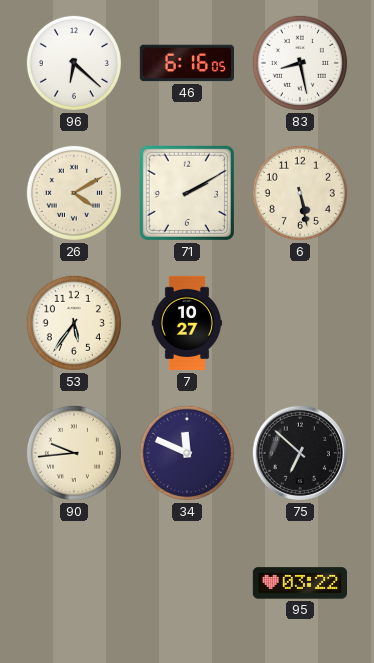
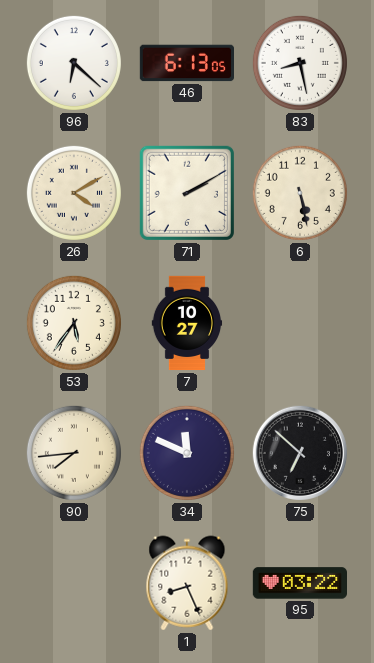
46: 6:16 -> 6:13
90: 9:44 -> 7:44
1: none -> 8:26
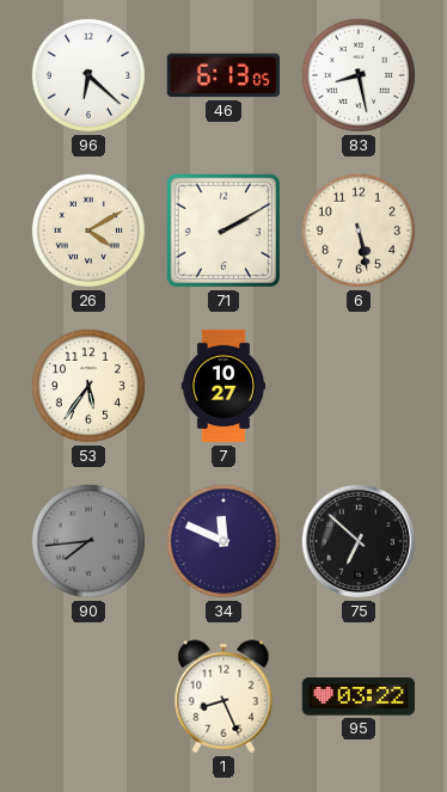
90 dial: cream -> grey
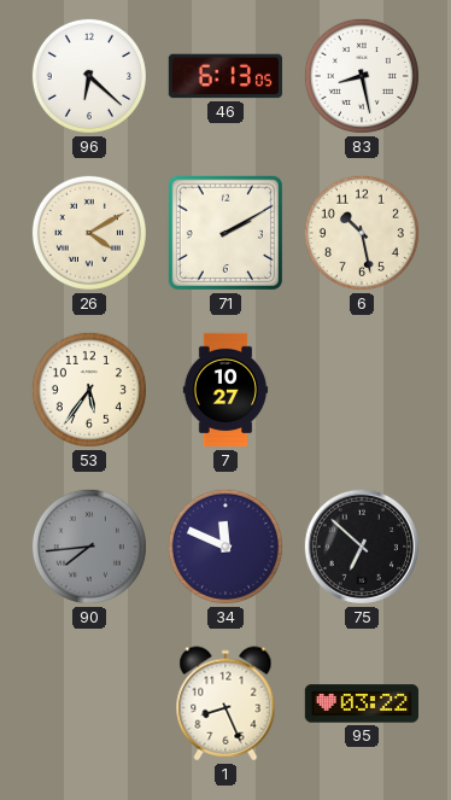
6: 5:28 -> 10:28
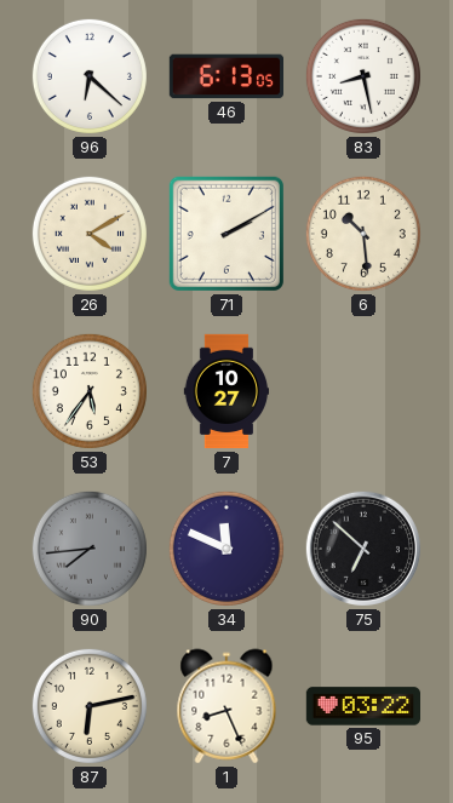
6: 10:28 -> 10:29
87: none -> 6:13
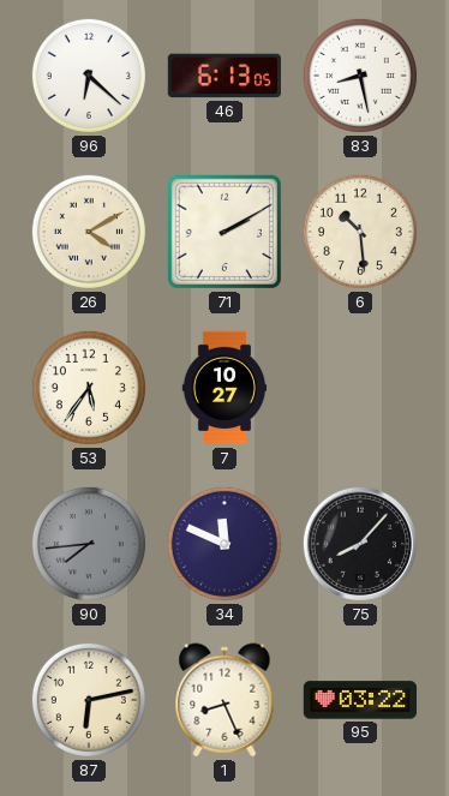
75: 6:52 -> 8:07
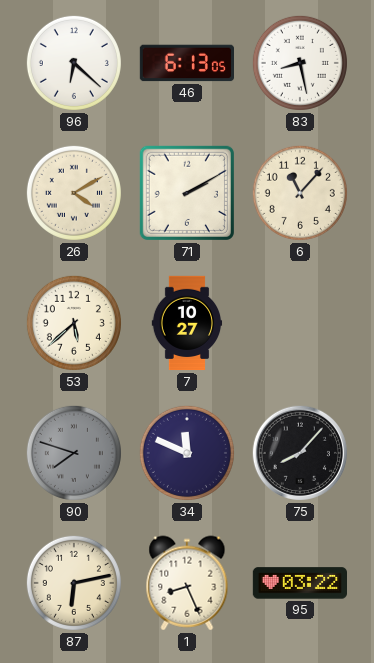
6: 10:29 -> 11:07
53: 5:36 -> 5:38
90: 7:44 -> 7:48
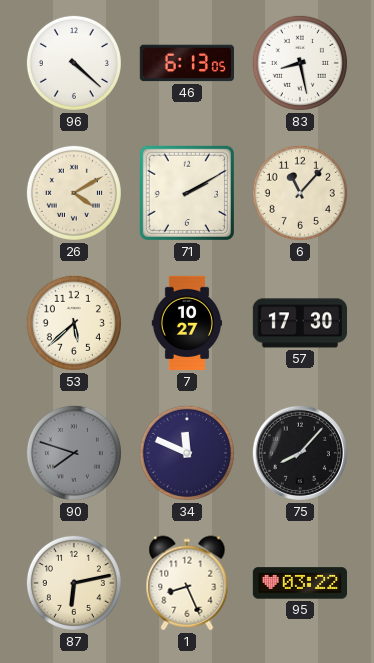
96: 6:22 -> 4:22
57: none -> 17:30
